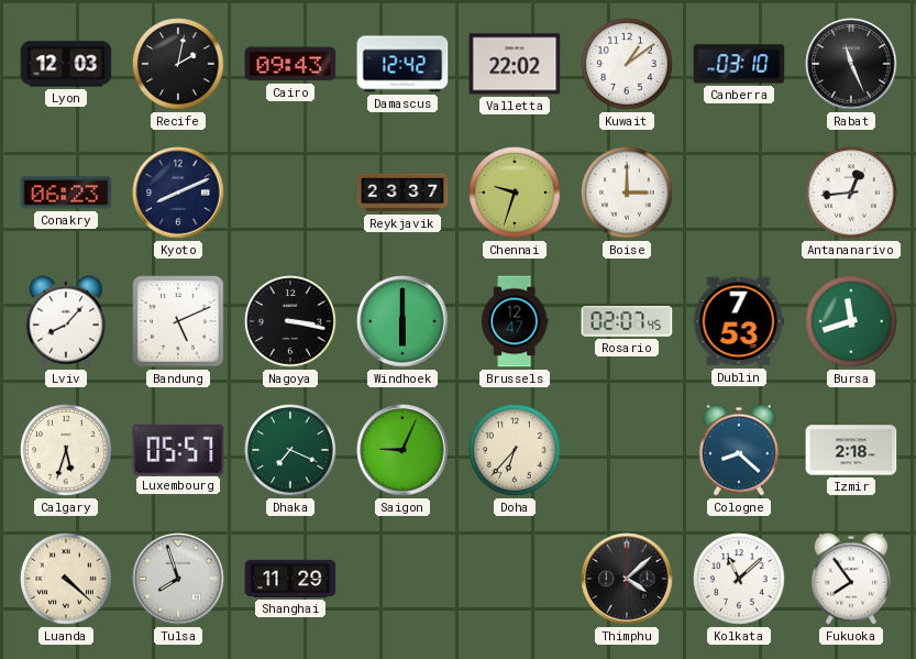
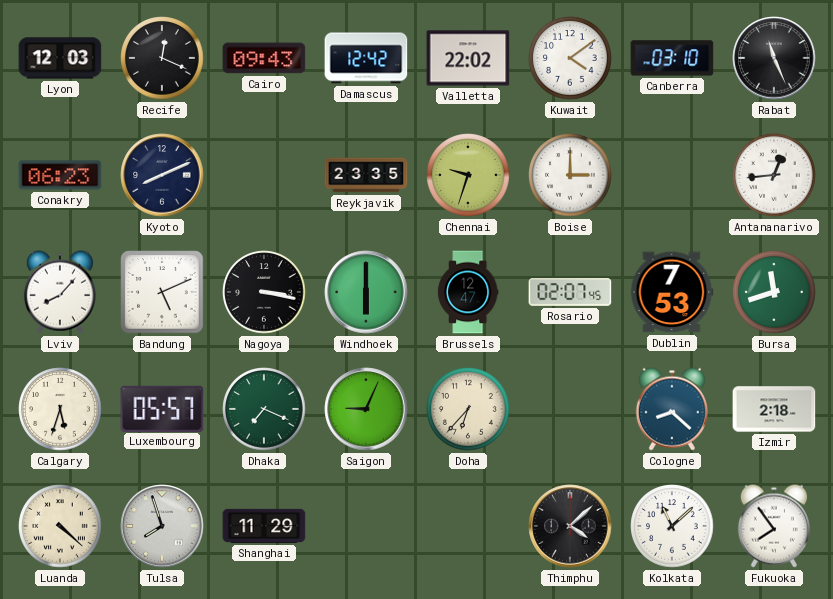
Recife: 2:02 -> 12:19
Kuwait: 1:09 -> 4:09
Reykjavik: 23:37 -> 23:35
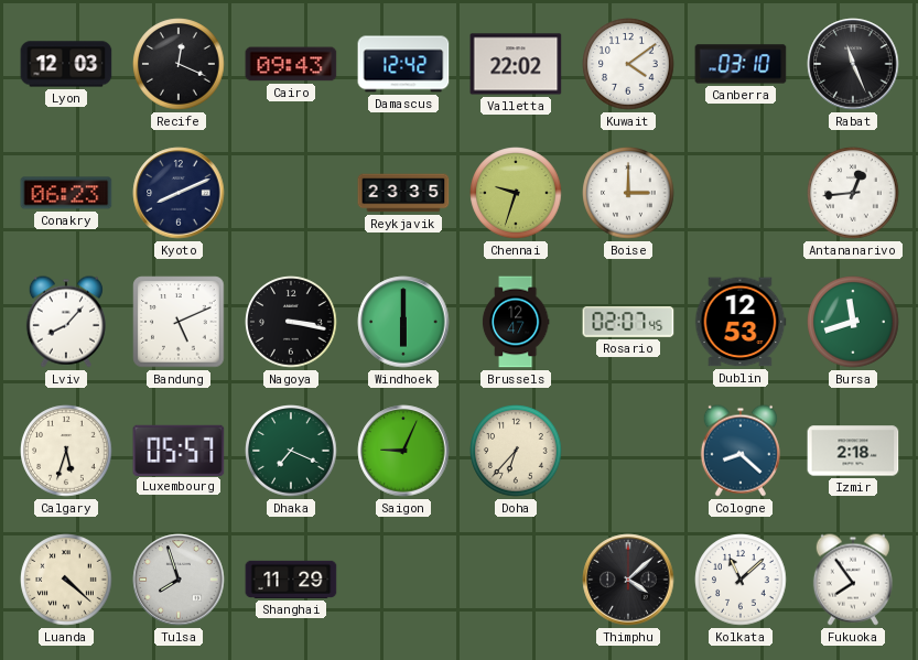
Dublin: 7:53 -> 12:53
